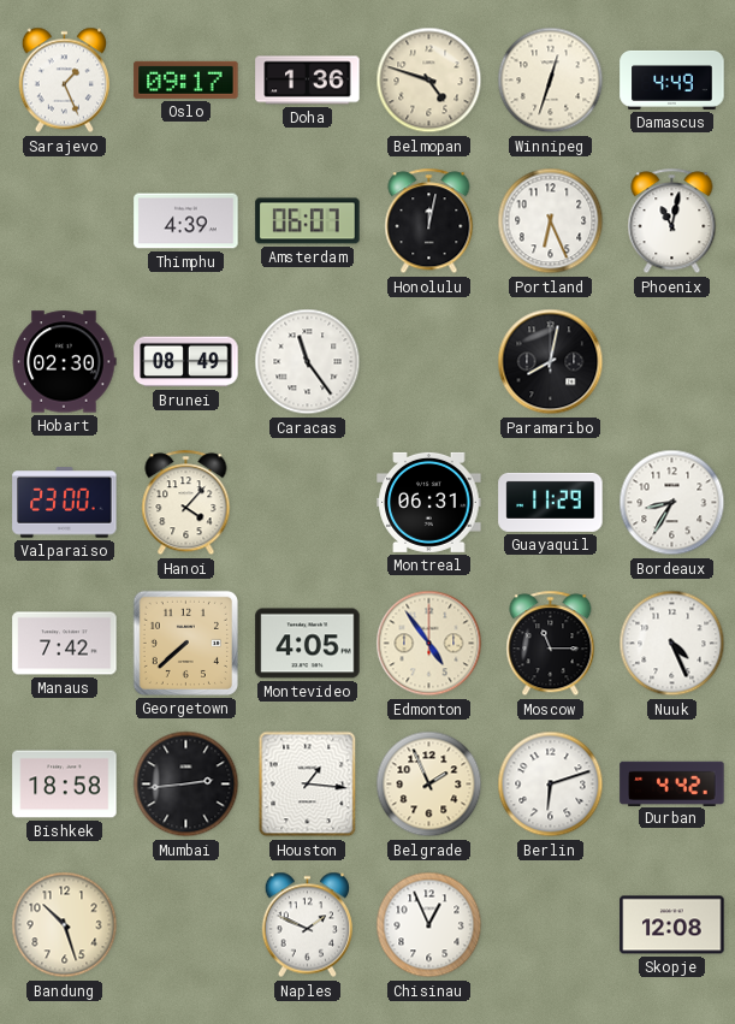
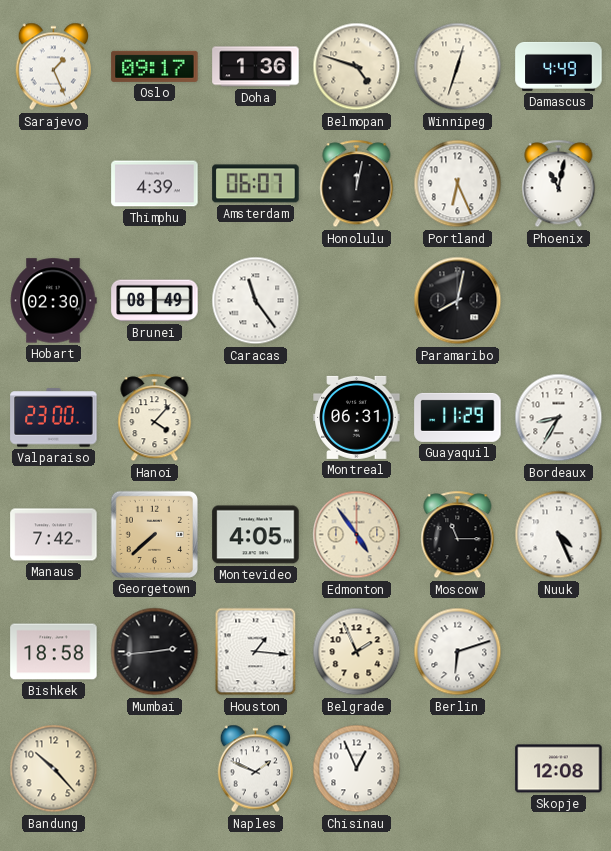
Durban: 4:42 -> none
Bandung: 10:27 -> 10:23
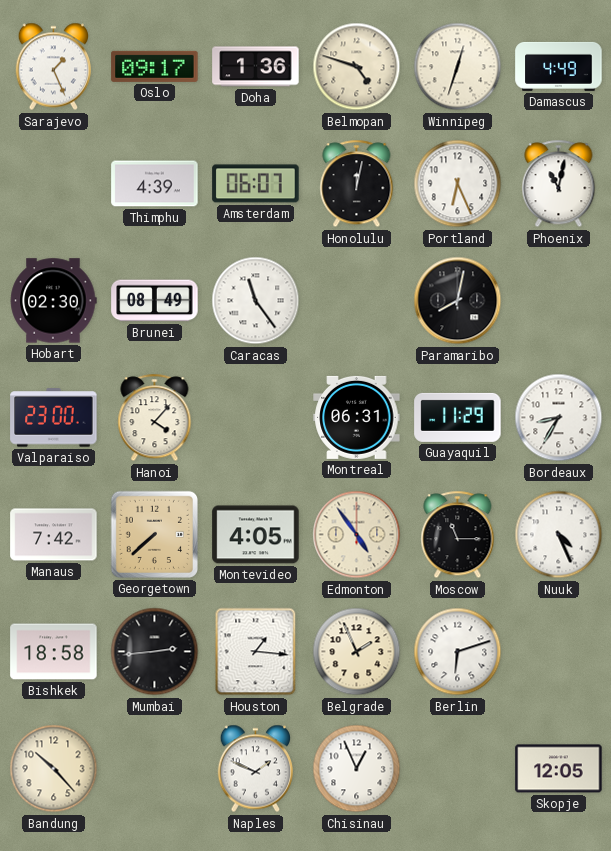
Skopje: 12:08 -> 12:05
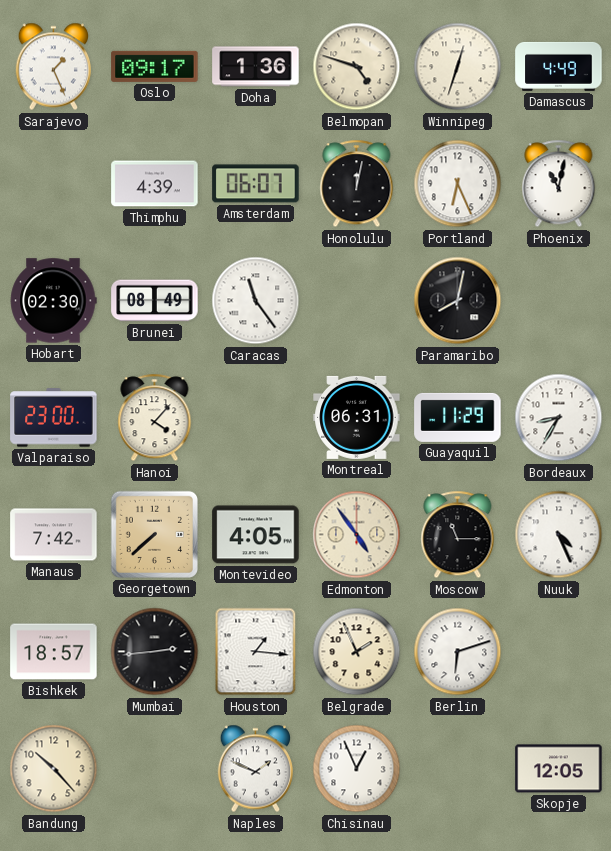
Bishkek: 18:58 -> 18:57
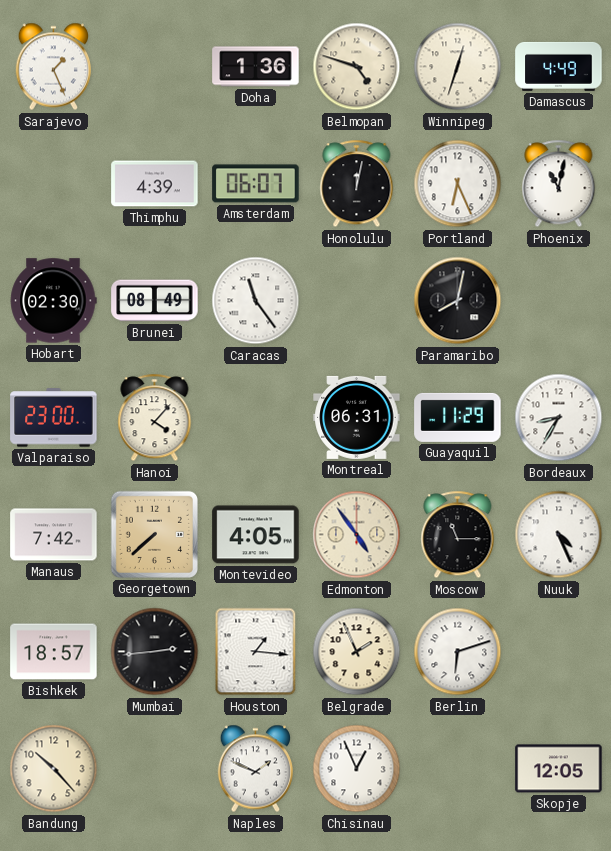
Oslo: 09:17 -> none
